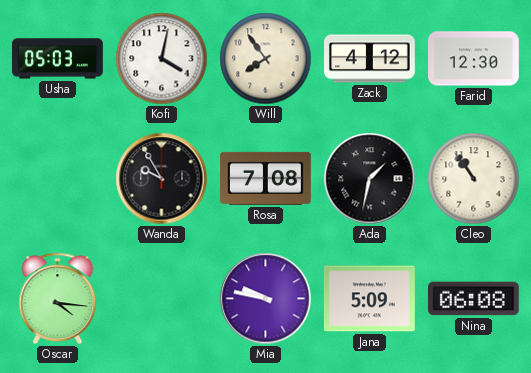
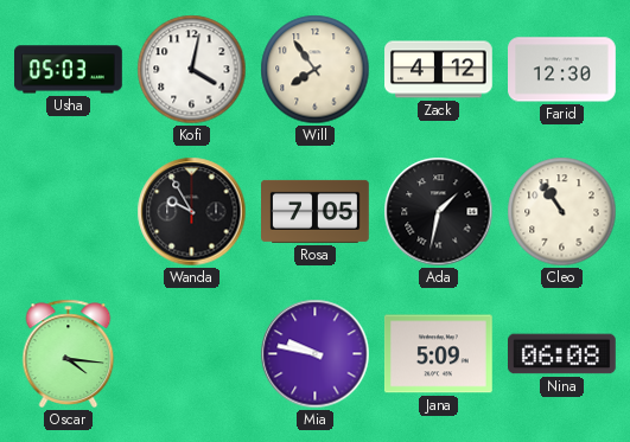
Rosa: 7:08 -> 7:05
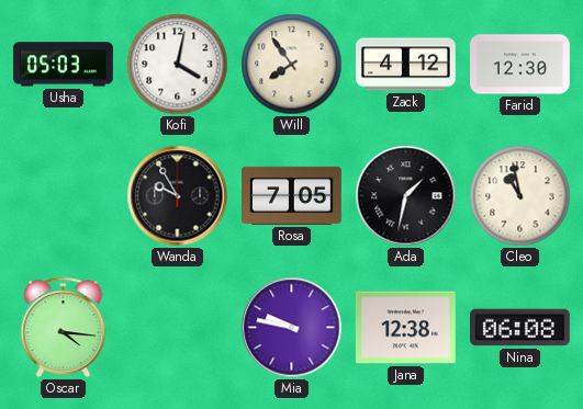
Cleo: 10:54 -> 10:58
Jana: 5:09 -> 12:38
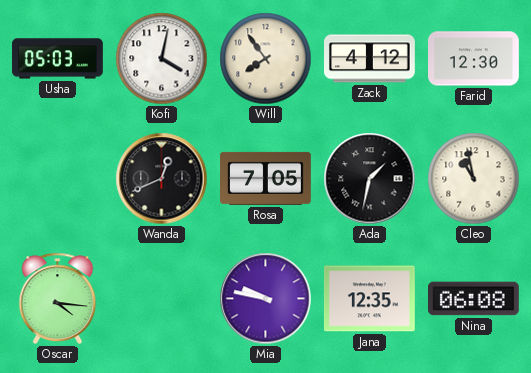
Wanda: 9:55 -> 12:41
Jana: 12:38 -> 12:35
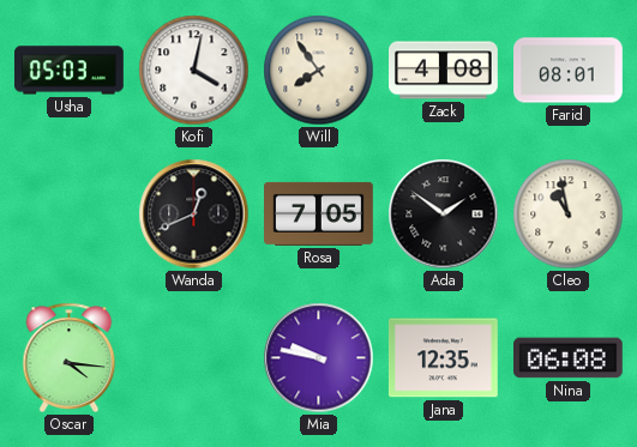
Zack: 4:12 -> 4:08
Farid: 12:30 -> 08:01
Ada: 1:32 -> 1:51
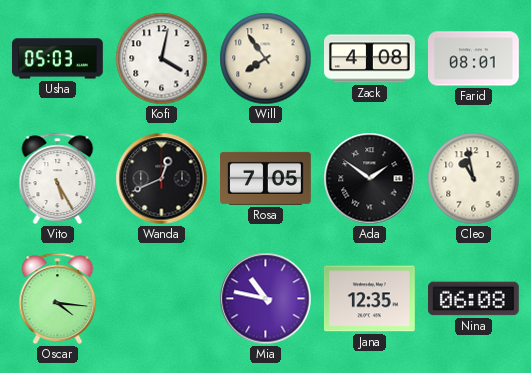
Vito: none -> 5:25
Mia: 9:47 -> 10:47
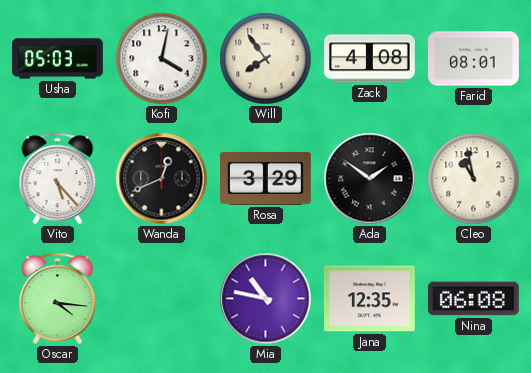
Vito: 5:25 -> 5:23
Rosa: 7:05 -> 3:29
